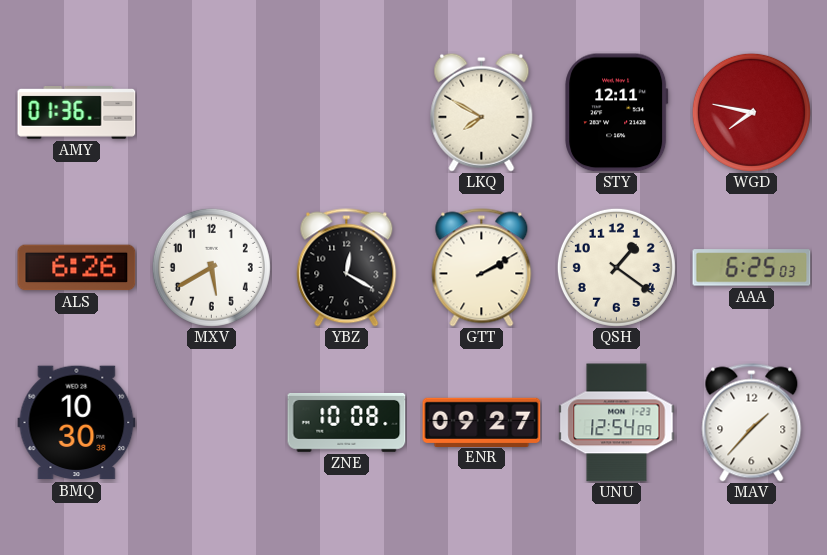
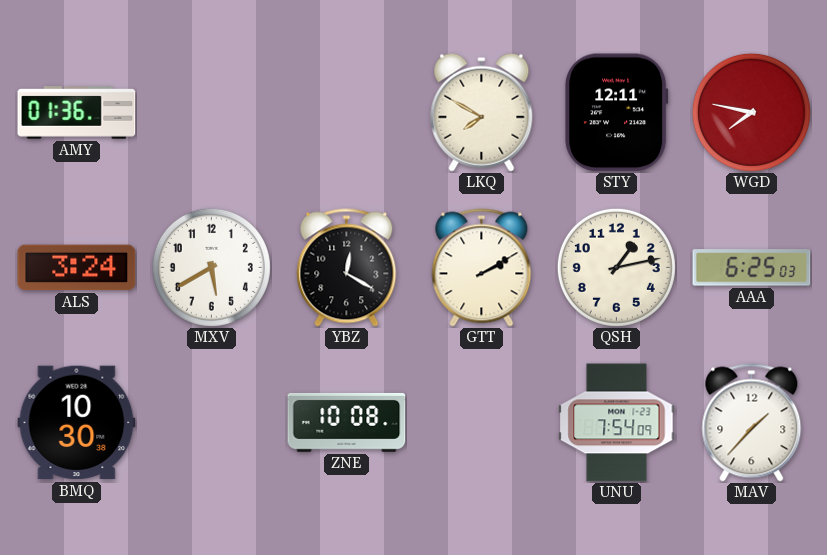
ALS: 6:26 -> 3:24
QSH: 1:21 -> 1:13
ENR: 09:27 -> none
UNU: 12:54 -> 7:54
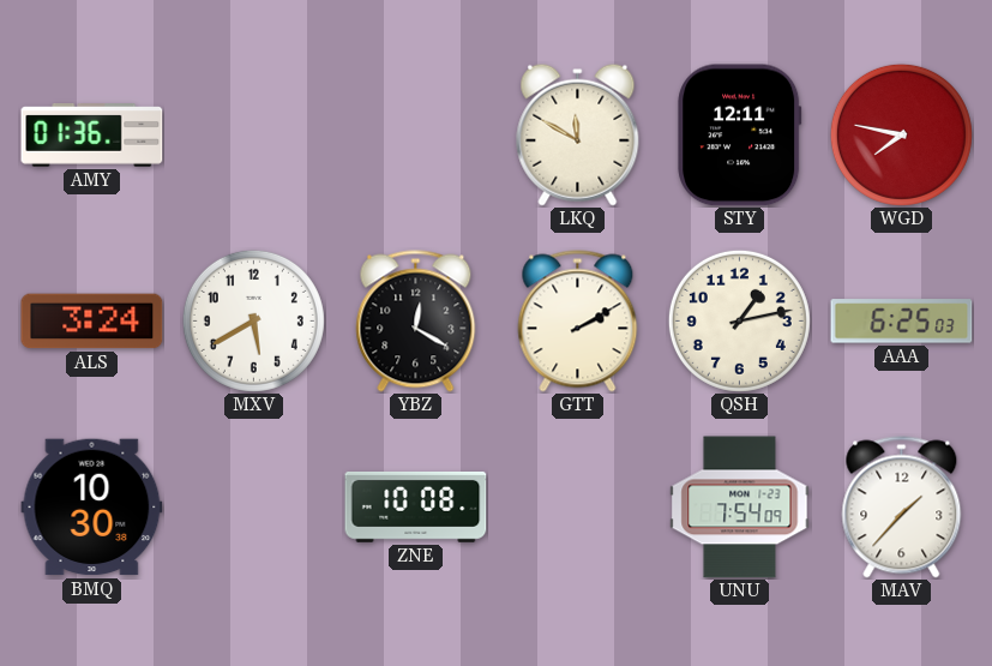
LKQ: 7:50 -> 11:50
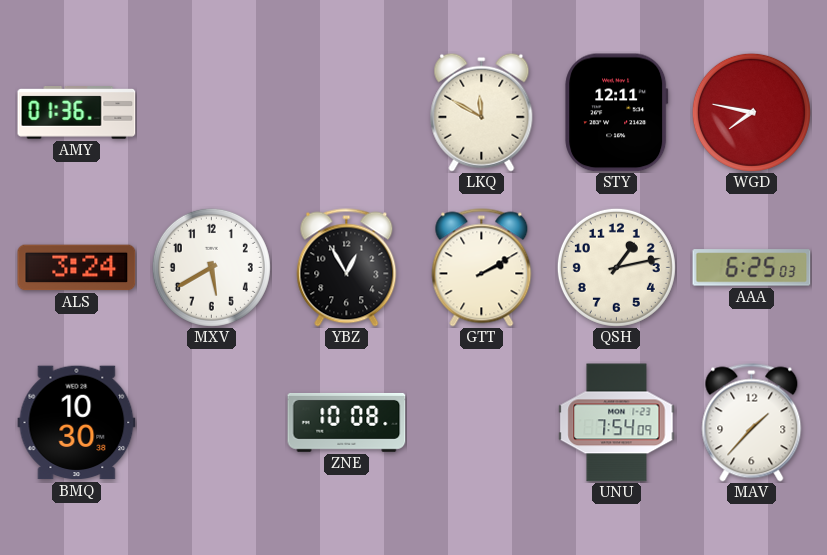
YBZ: 12:20 -> 12:55
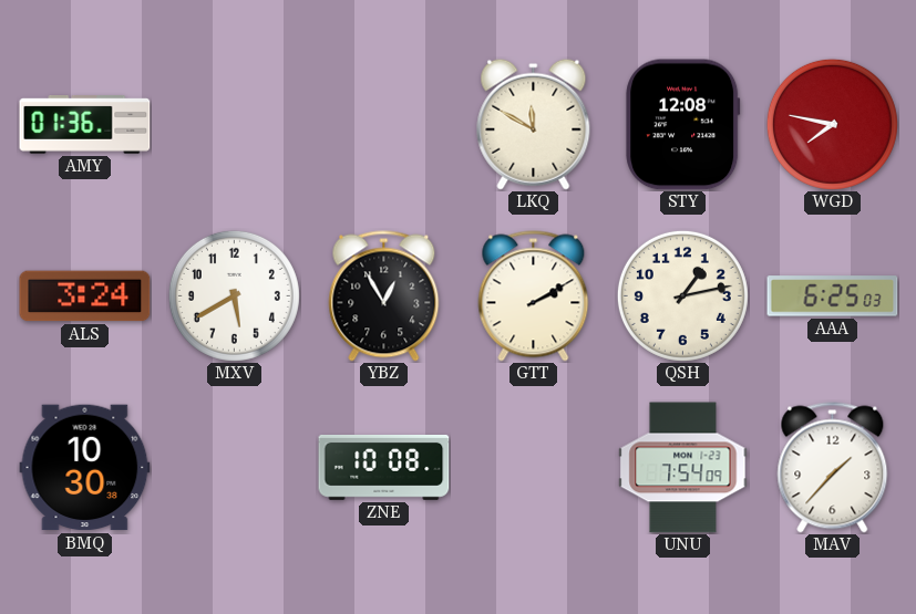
STY: 12:11 -> 12:08
